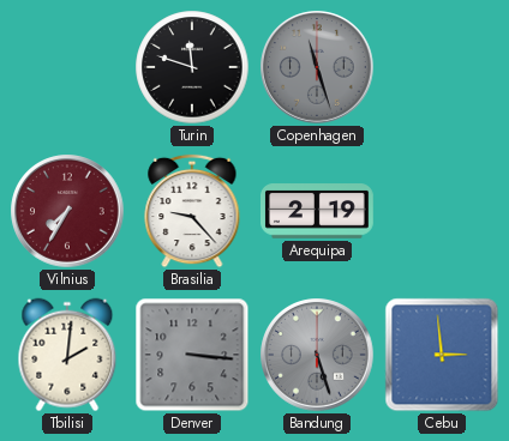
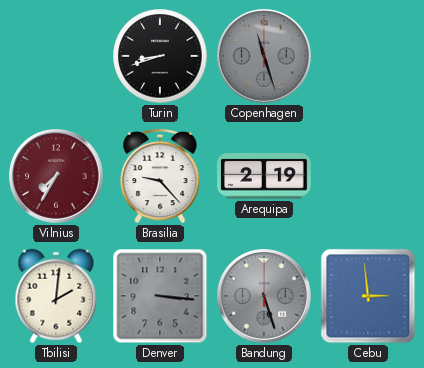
Turin: 11:48 -> 8:42
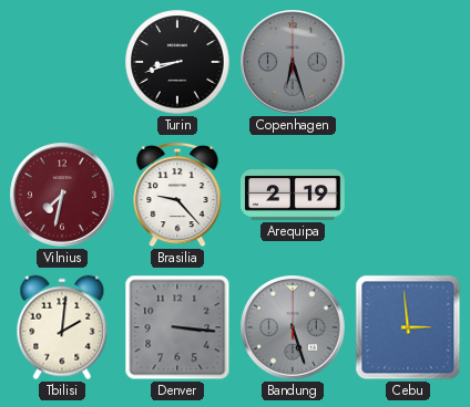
Copenhagen: 11:27 -> 6:27
Vilnius: 7:35 -> 7:32
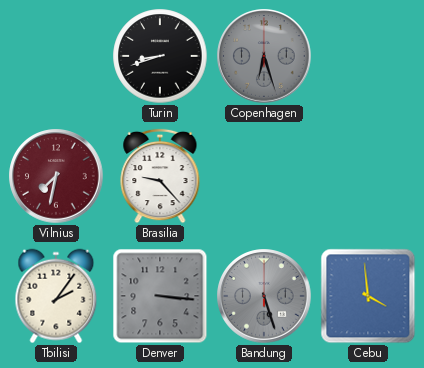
Arequipa: 2:19 -> none
Tbilisi: 2:01 -> 2:06
Cebu: 2:59 -> 3:59
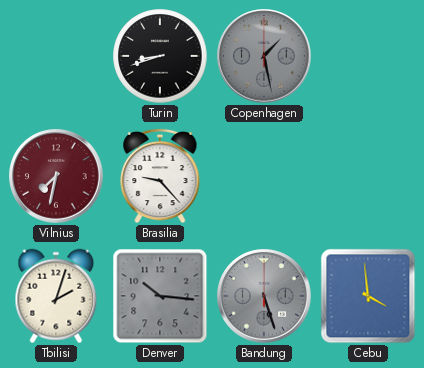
Copenhagen: 6:27 -> 1:28
Tbilisi: 2:06 -> 2:03
Denver: 3:16 -> 10:16
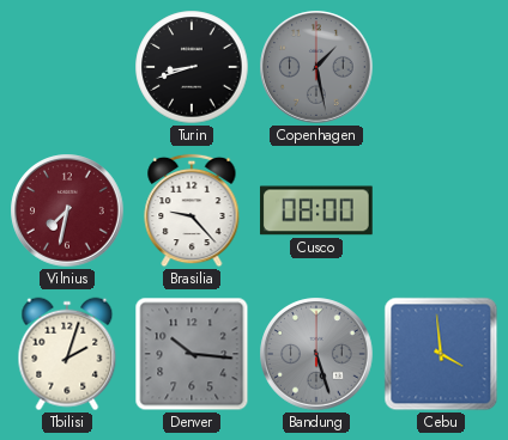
Cusco: none -> 08:00
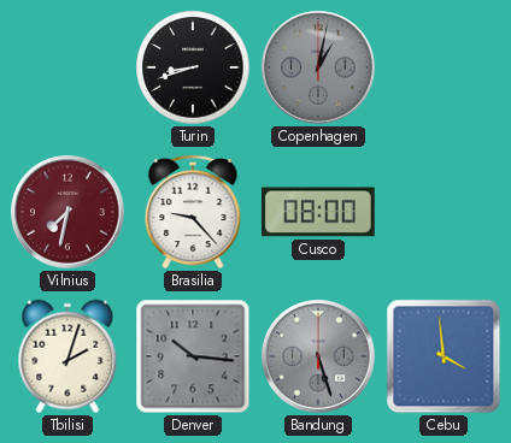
Copenhagen: 1:28 -> 1:02
